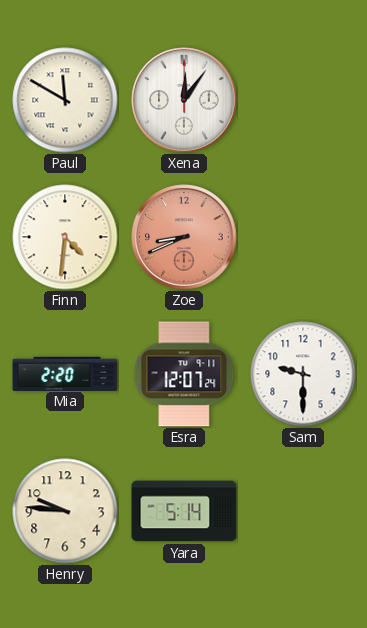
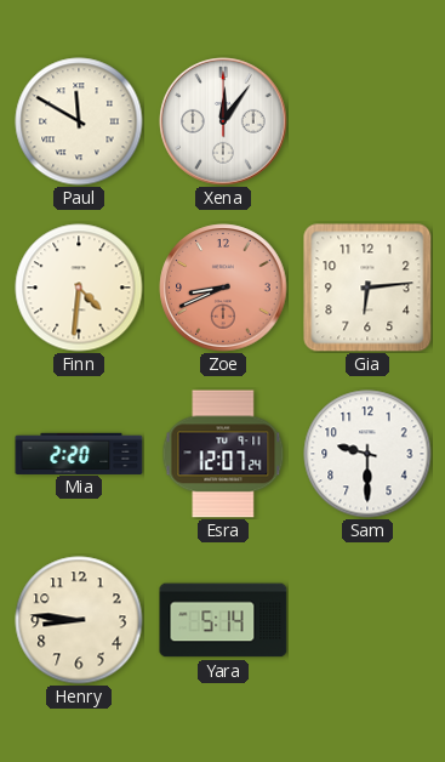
Gia: none -> 6:14
Henry: 9:46 -> 8:46
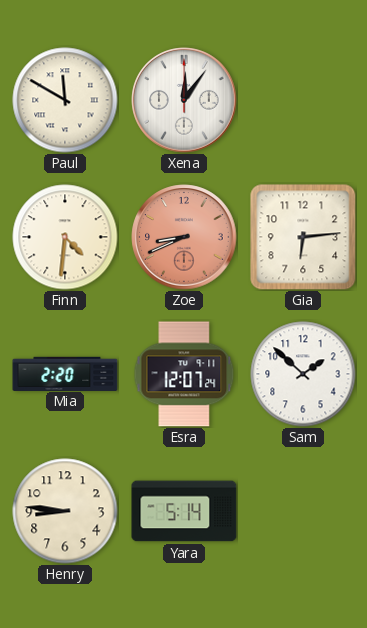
Sam: 9:30 -> 1:52
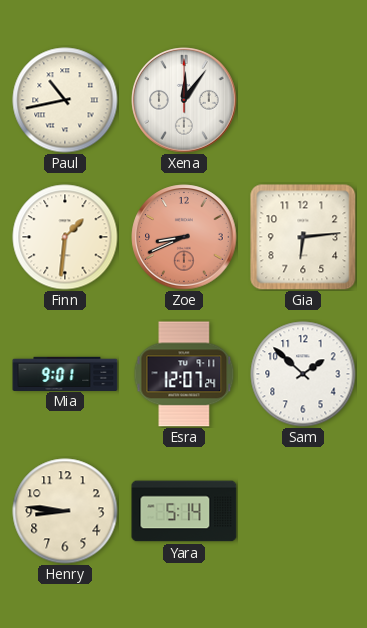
Paul: 11:50 -> 10:43
Finn: 4:31 -> 1:31
Mia: 2:20 -> 9:01
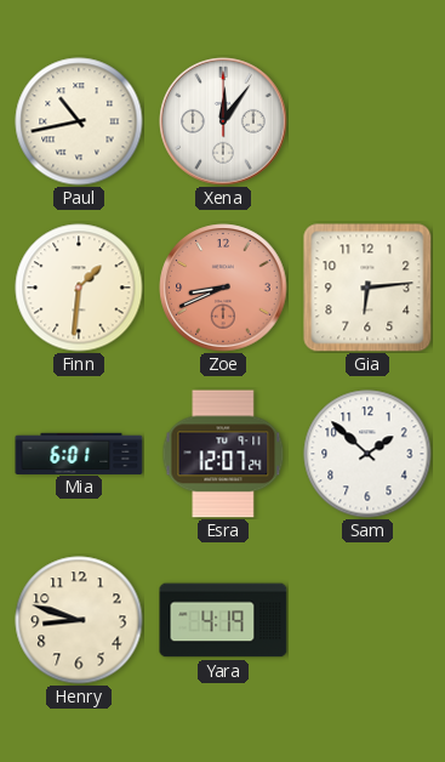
Mia: 9:01 -> 6:01
Henry: 8:46 -> 8:48
Yara: 5:14 -> 4:19
